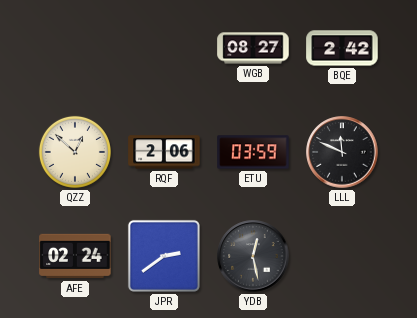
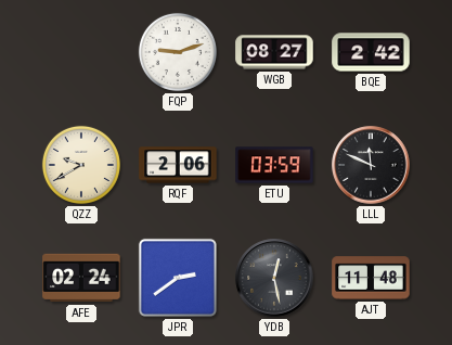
FQP: none -> 9:12
QZZ: 12:52 -> 9:40
AJT: none -> 11:48
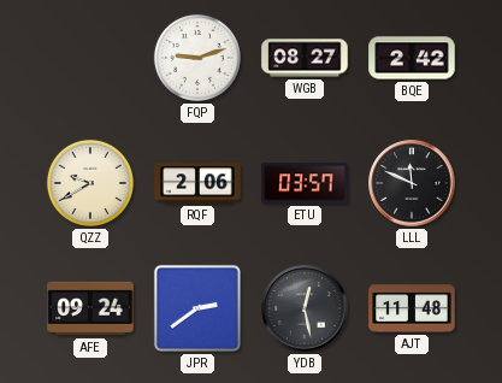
ETU: 03:59 -> 03:57
AFE: 02:24 -> 09:24
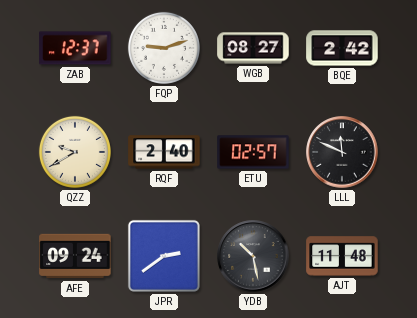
ZAB: none -> 12:37
RQF: 2:06 -> 2:40
ETU: 03:57 -> 02:57
YDB: 12:28 -> 10:28
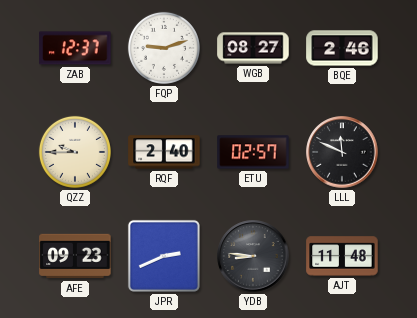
BQE: 2:42 -> 2:46
QZZ: 9:40 -> 9:45
AFE: 09:24 -> 09:23
JPR: 2:39 -> 2:41
YDB: 10:28 -> 8:46
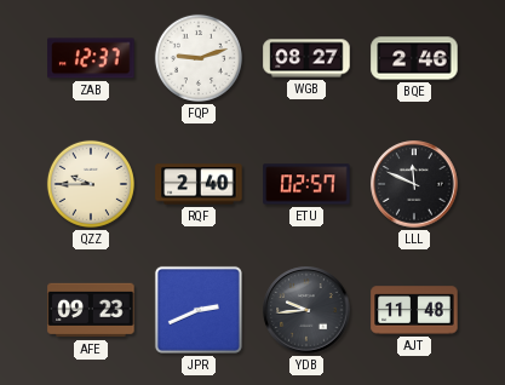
YDB: 8:46 -> 9:44
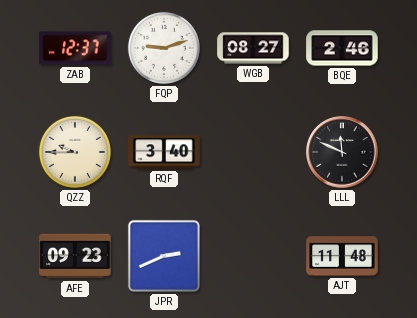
RQF: 2:40 -> 3:40
ETU: 02:57 -> none
YDB: 9:44 -> none
